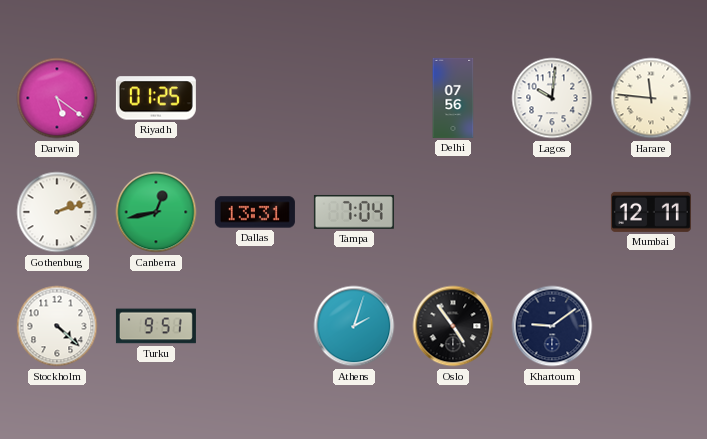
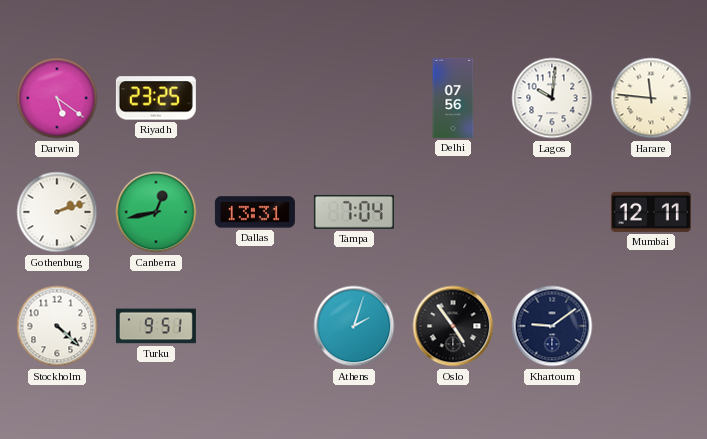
Riyadh: 01:25 -> 23:25
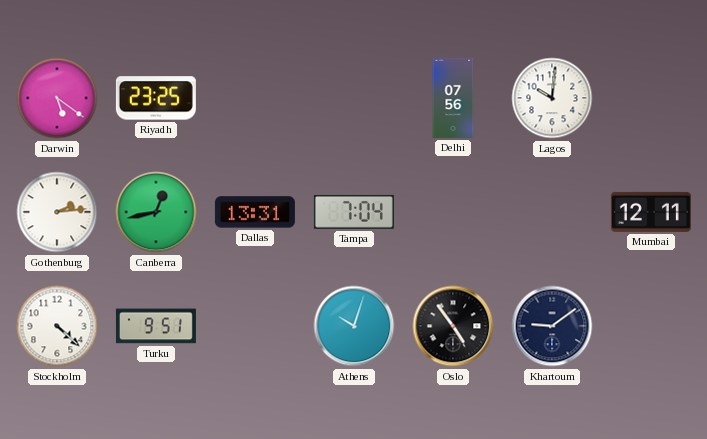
Harare: 11:46 -> none
Gothenburg: 2:12 -> 2:14
Athens: 2:03 -> 10:03
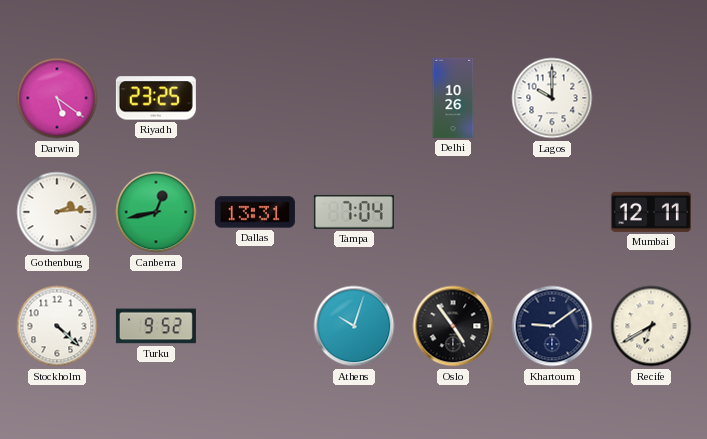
Delhi: 07:56 -> 10:26
Lagos: 10:01 -> 10:00
Turku: 9:51 -> 9:52
Recife: none -> 6:40
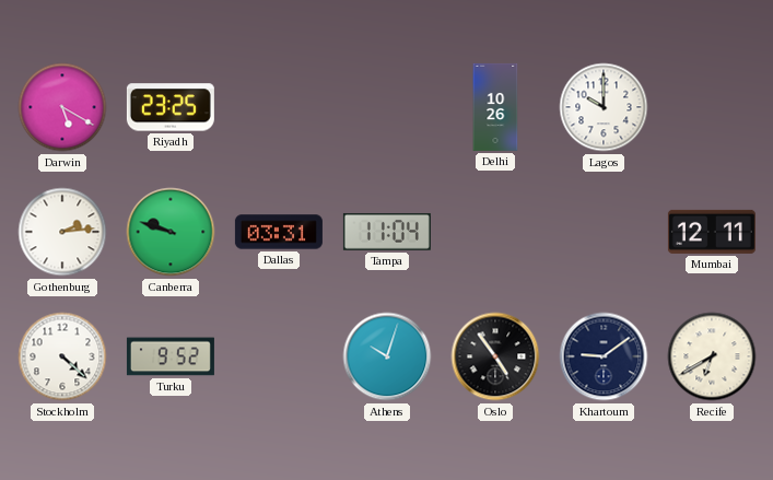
Darwin: 5:21 -> 5:20
Canberra: 12:43 -> 9:48
Dallas: 13:31 -> 03:31
Tampa: 7:04 -> 11:04
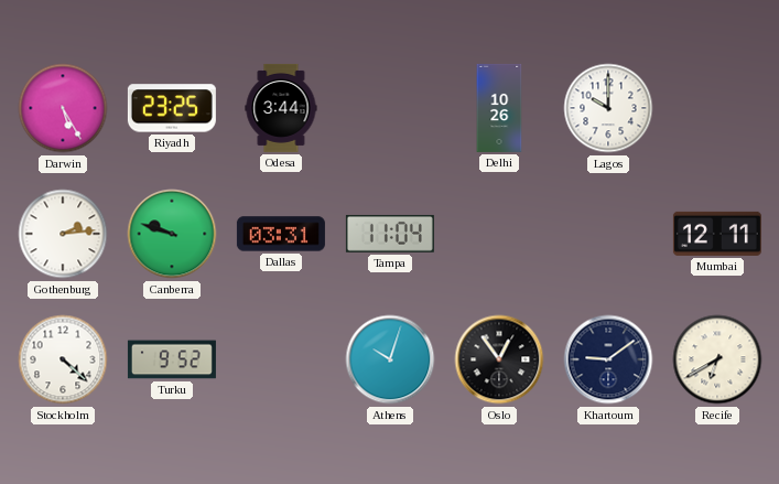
Darwin: 5:20 -> 5:25
Odesa: none -> 3:44
Oslo: 4:54 -> 12:54
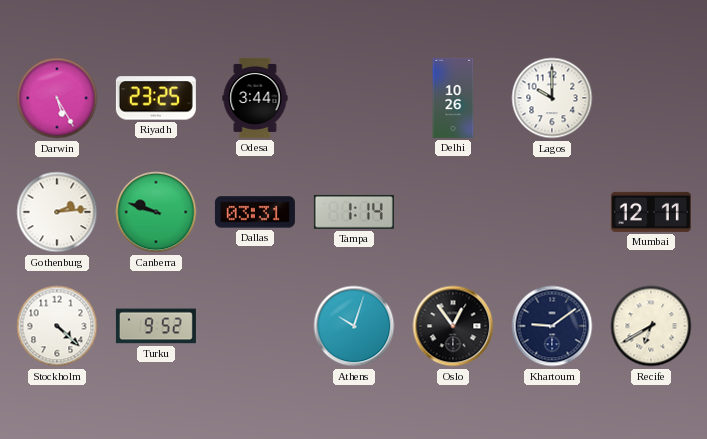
Tampa: 11:04 -> 1:14
